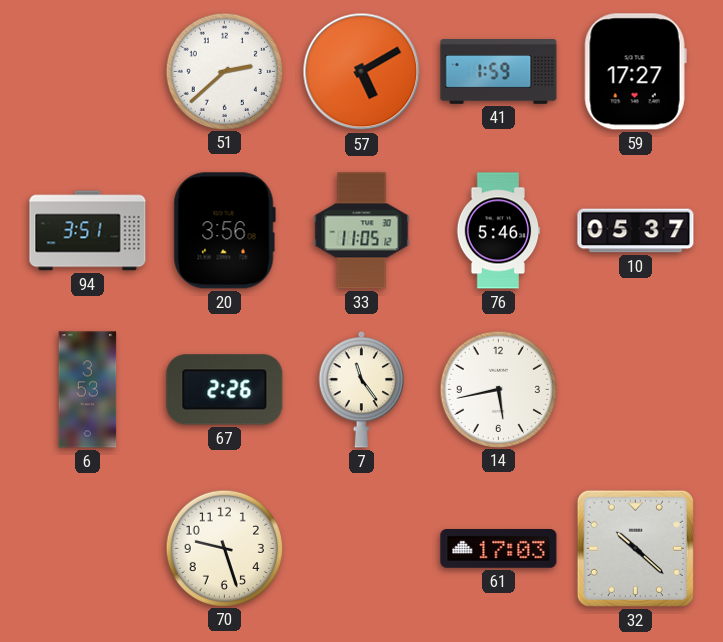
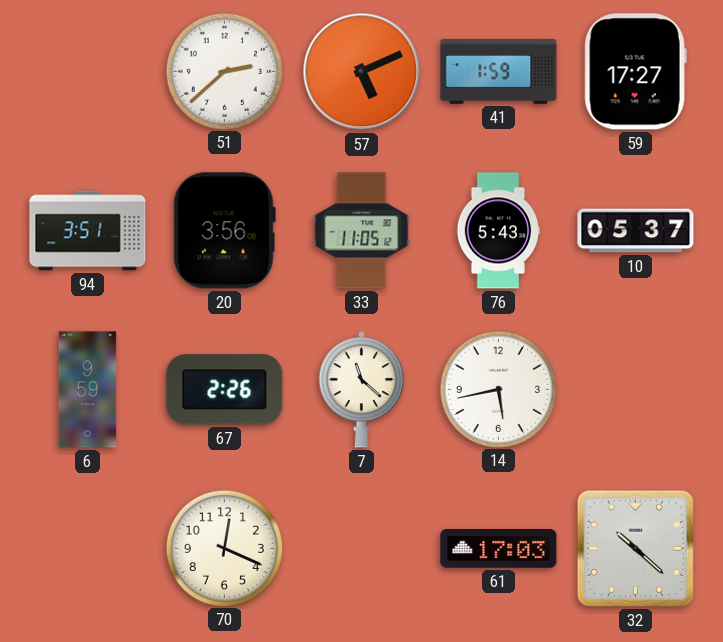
57: 5:10 -> 5:11
76: 5:46 -> 5:43
6: 3:53 -> 9:59
7: 11:24 -> 11:22
70: 9:27 -> 12:19
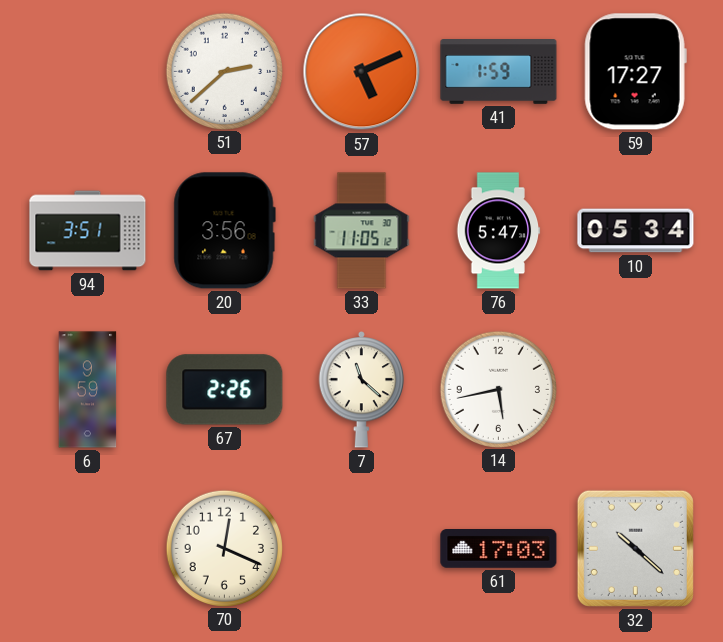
76: 5:43 -> 5:47
10: 05:37 -> 05:34
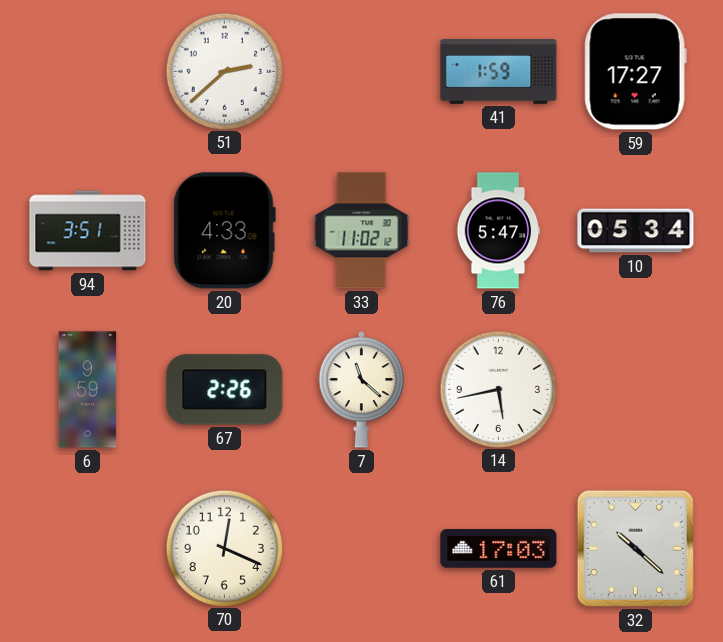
57: 5:11 -> none
20: 3:56 -> 4:33
33: 11:05 -> 11:02
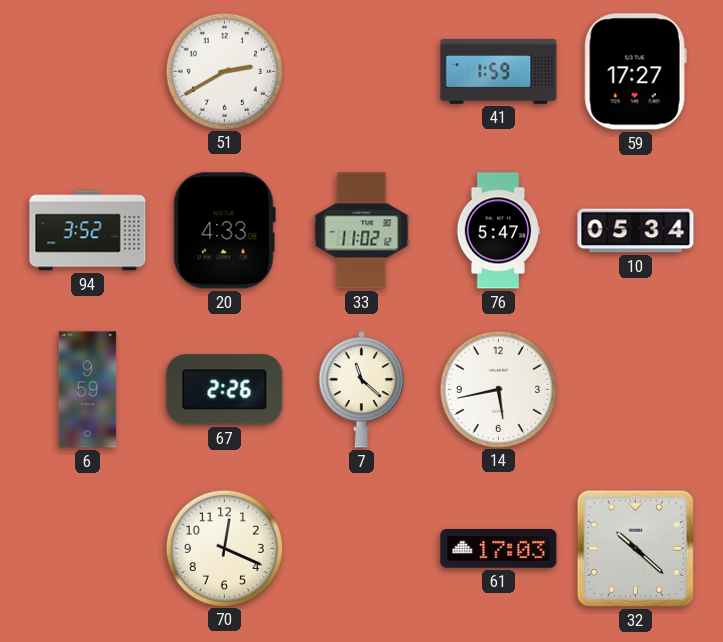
51: 2:38 -> 2:40
94: 3:51 -> 3:52
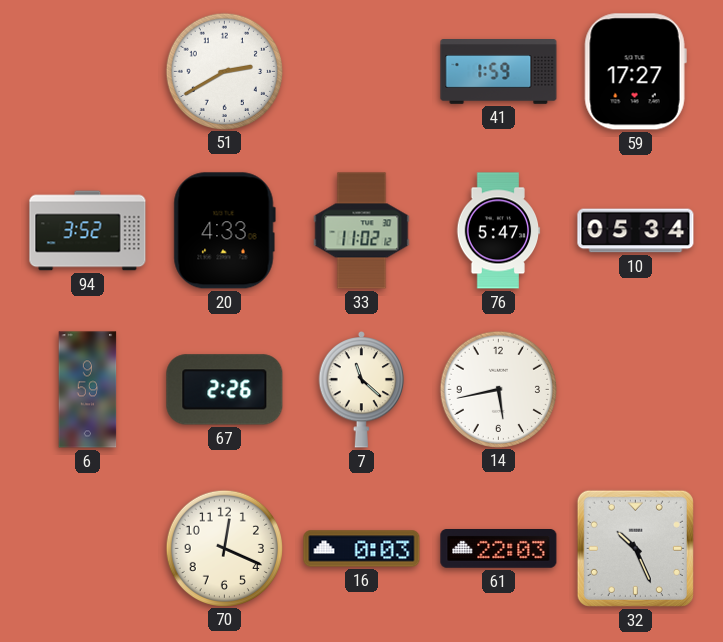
16: none -> 0:03
61: 17:03 -> 22:03
32: 10:22 -> 10:26
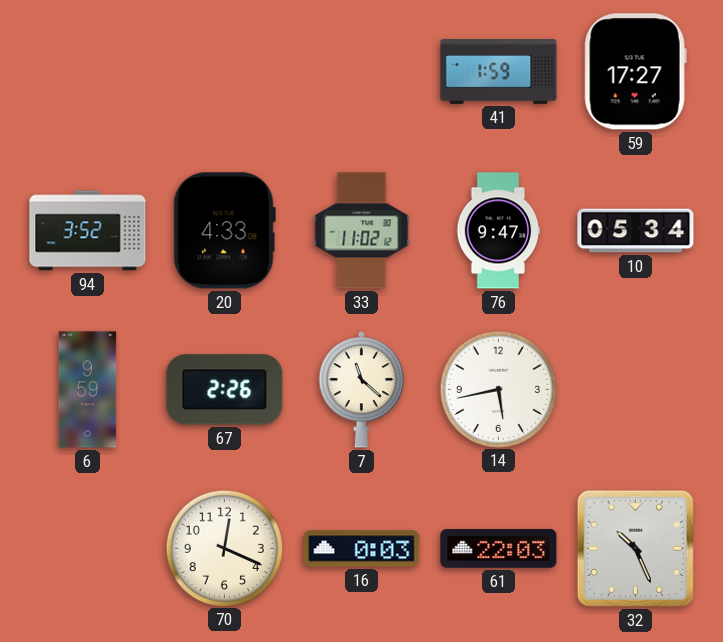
51: 2:40 -> none
76: 5:47 -> 9:47
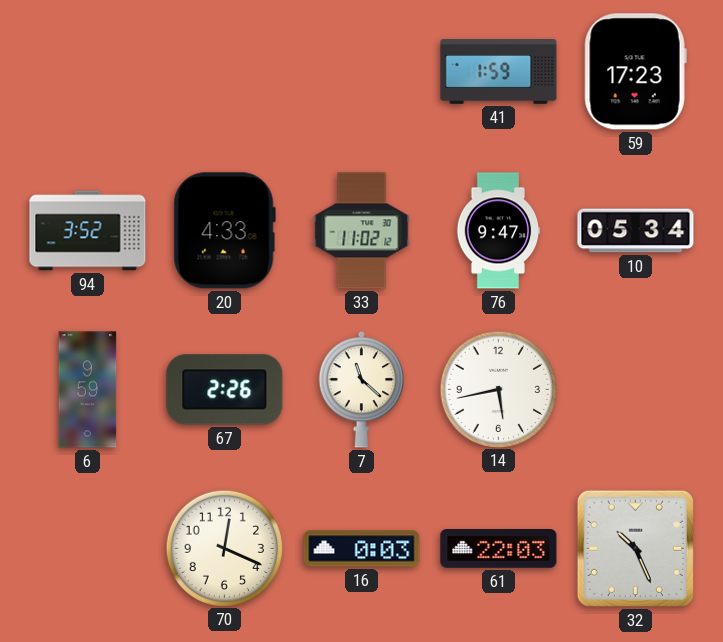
59: 17:27 -> 17:23
